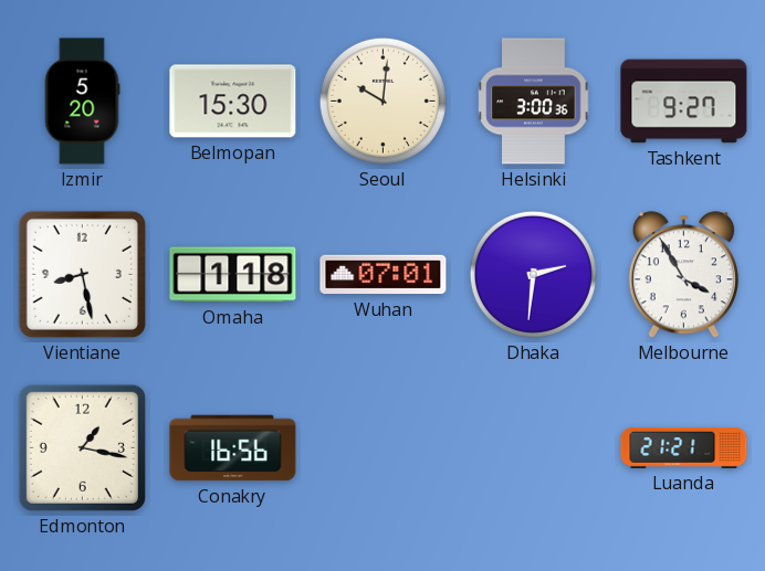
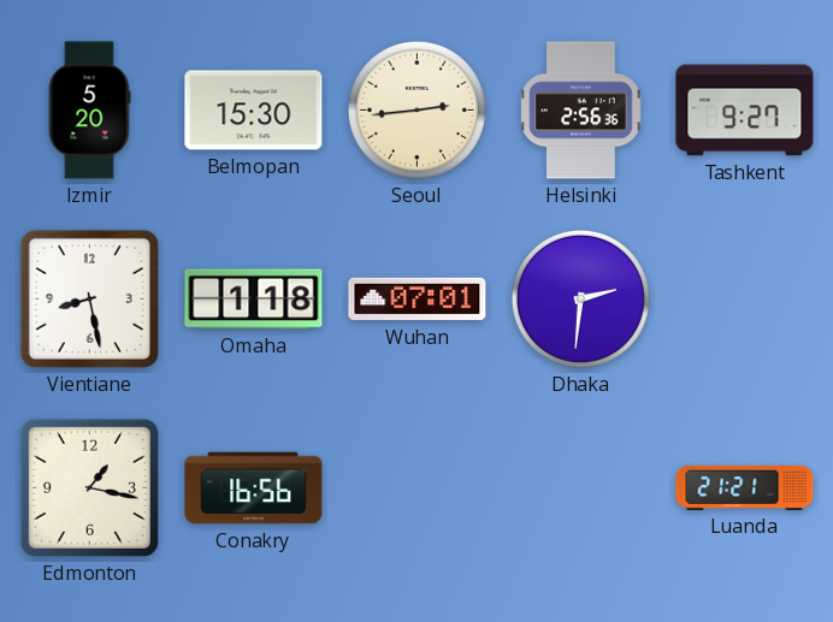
Seoul: 10:01 -> 2:44
Helsinki: 3:00 -> 2:56
Melbourne: 3:55 -> none
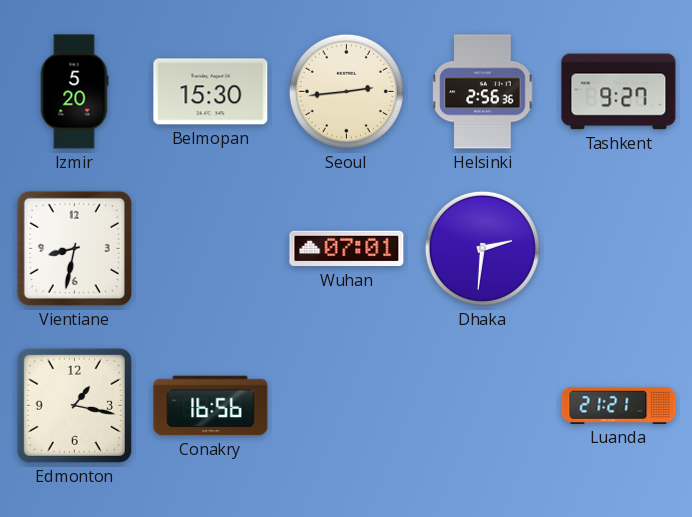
Vientiane: 8:28 -> 8:32
Omaha: 1:18 -> none
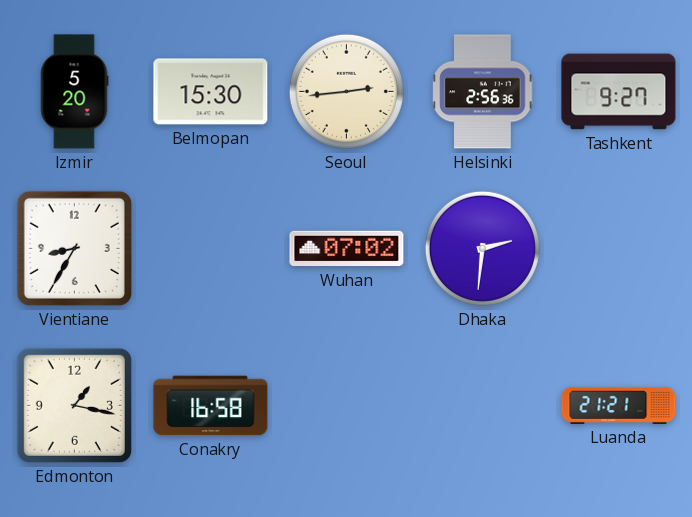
Vientiane: 8:32 -> 8:35
Wuhan: 07:01 -> 07:02
Conakry: 16:56 -> 16:58
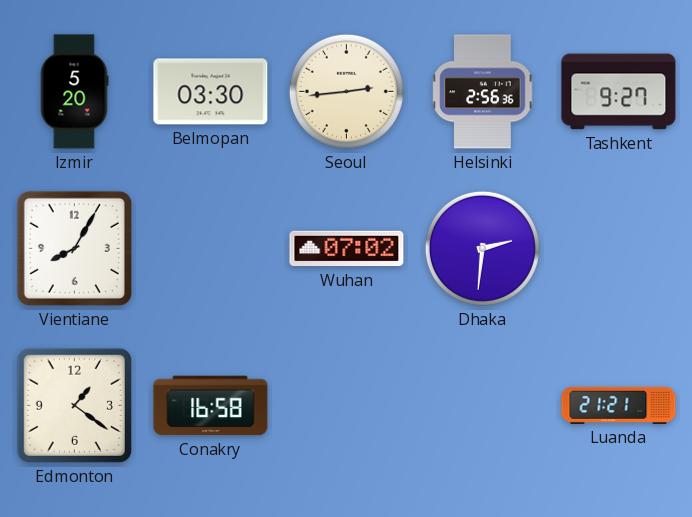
Belmopan: 15:30 -> 03:30
Vientiane: 8:35 -> 8:05
Edmonton: 1:17 -> 1:21
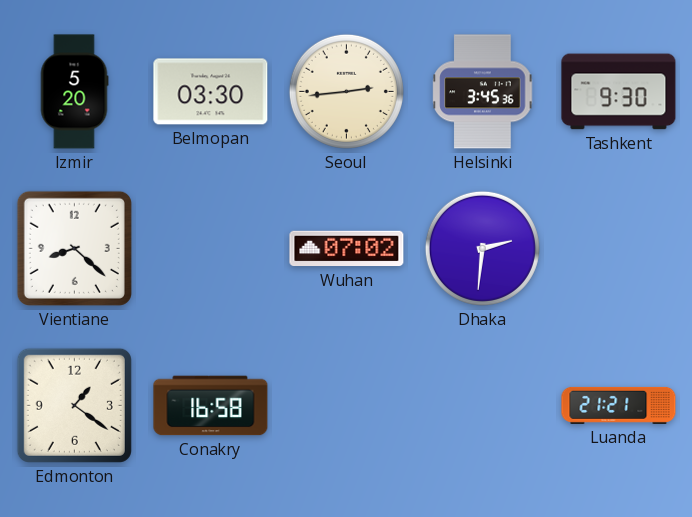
Helsinki: 2:56 -> 3:45
Tashkent: 9:27 -> 9:30
Vientiane: 8:05 -> 8:22
